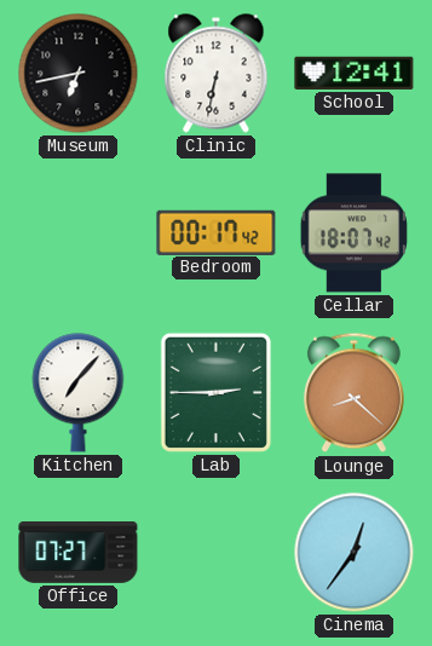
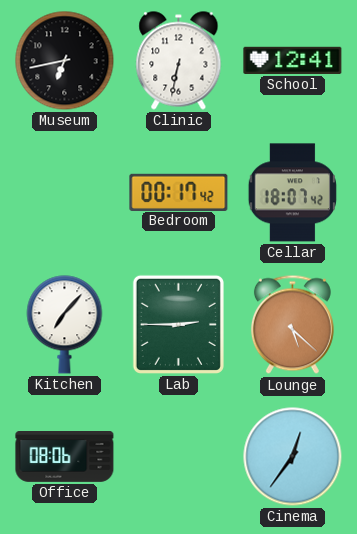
Lounge: 8:22 -> 5:22
Office: 07:27 -> 08:06
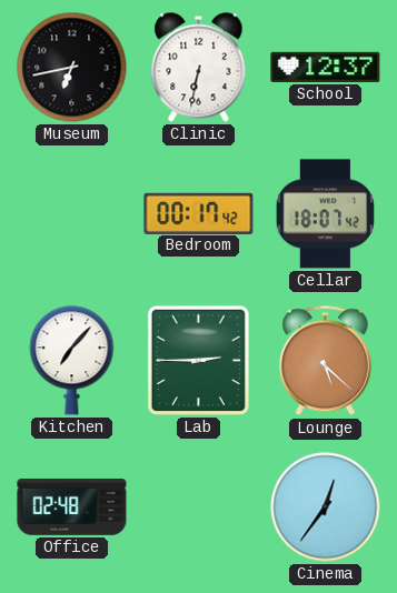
School: 12:41 -> 12:37
Office: 08:06 -> 02:48
